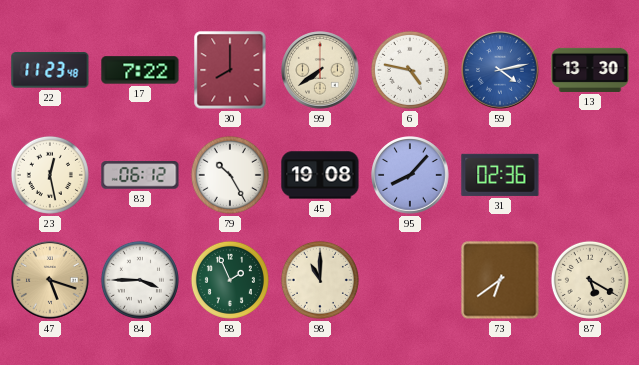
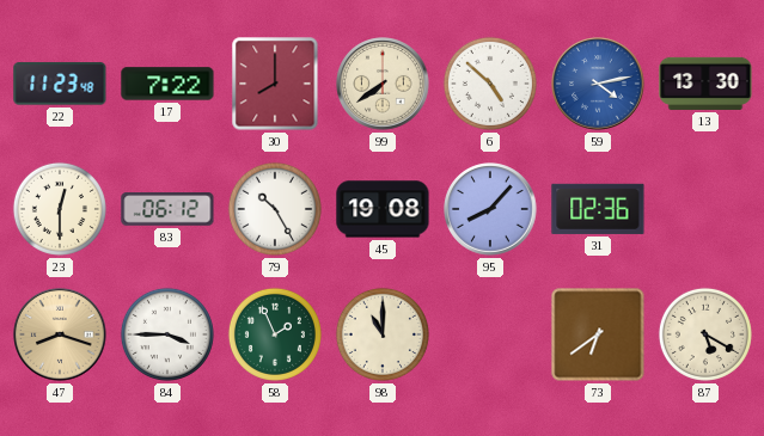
6: 4:47 -> 4:52
23: 12:28 -> 12:30
47: 5:18 -> 8:18
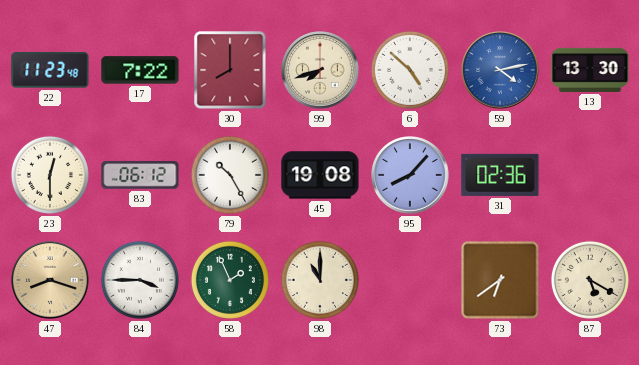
99: 7:39 -> 7:42
